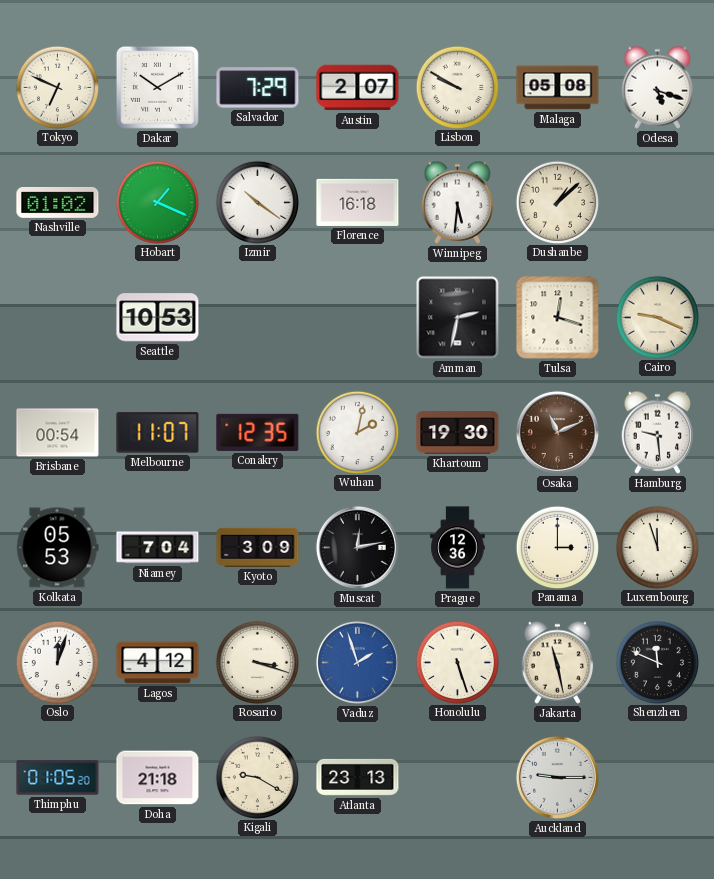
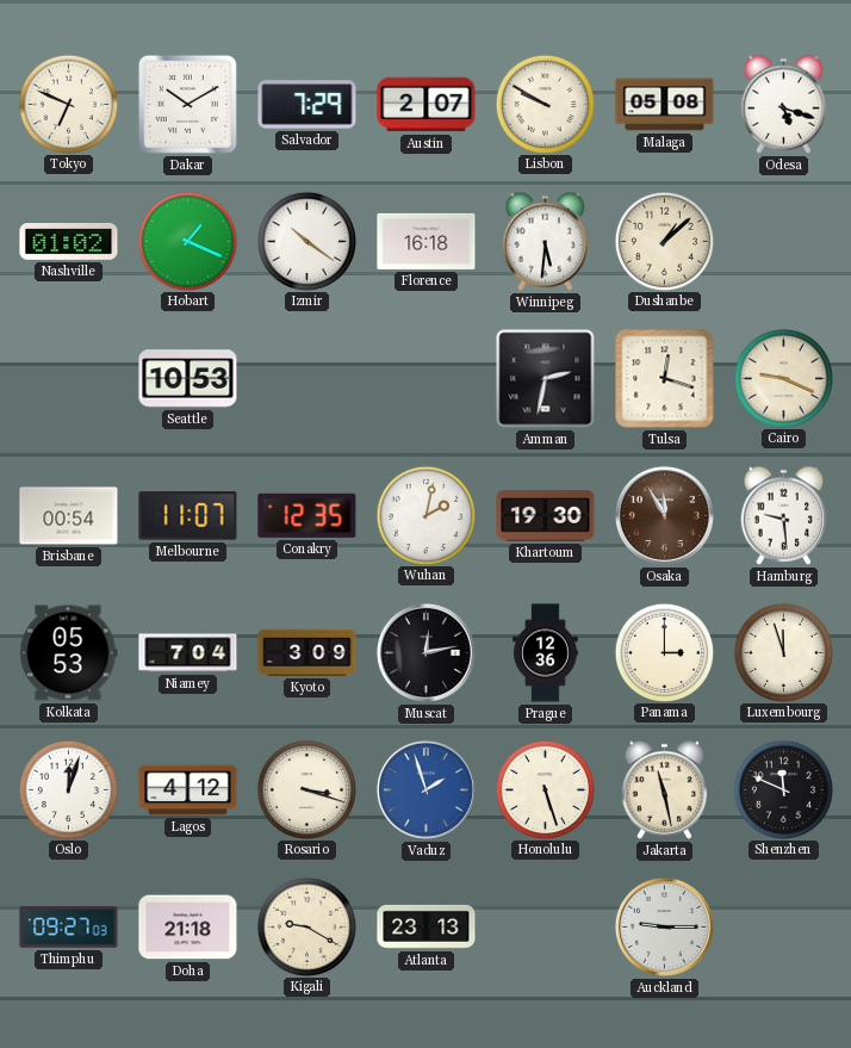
Osaka: 11:11 -> 11:55
Thimphu: 01:05 -> 09:27
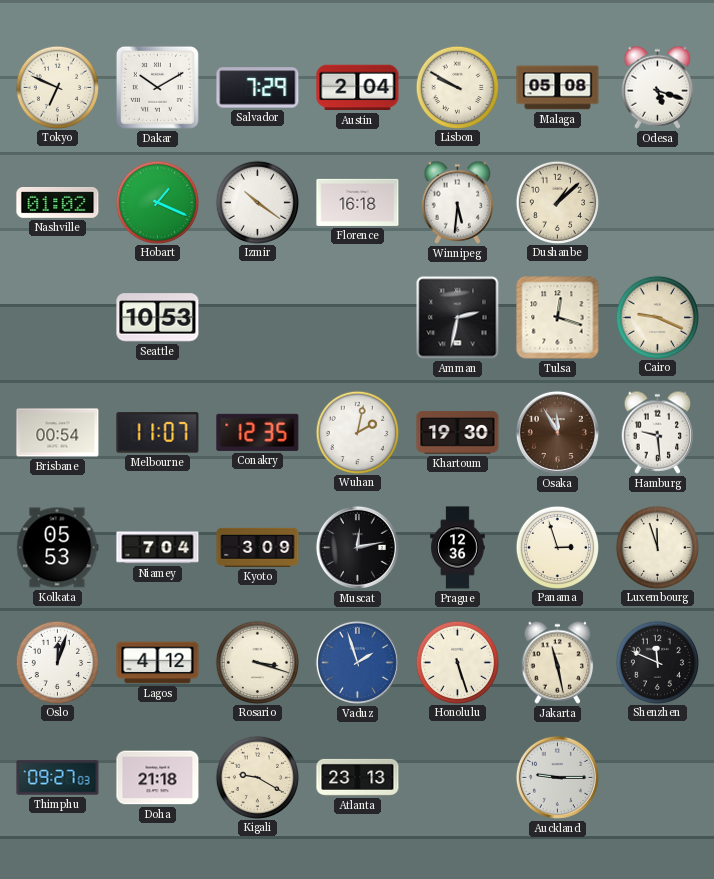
Austin: 2:07 -> 2:04
Panama: 3:00 -> 2:57
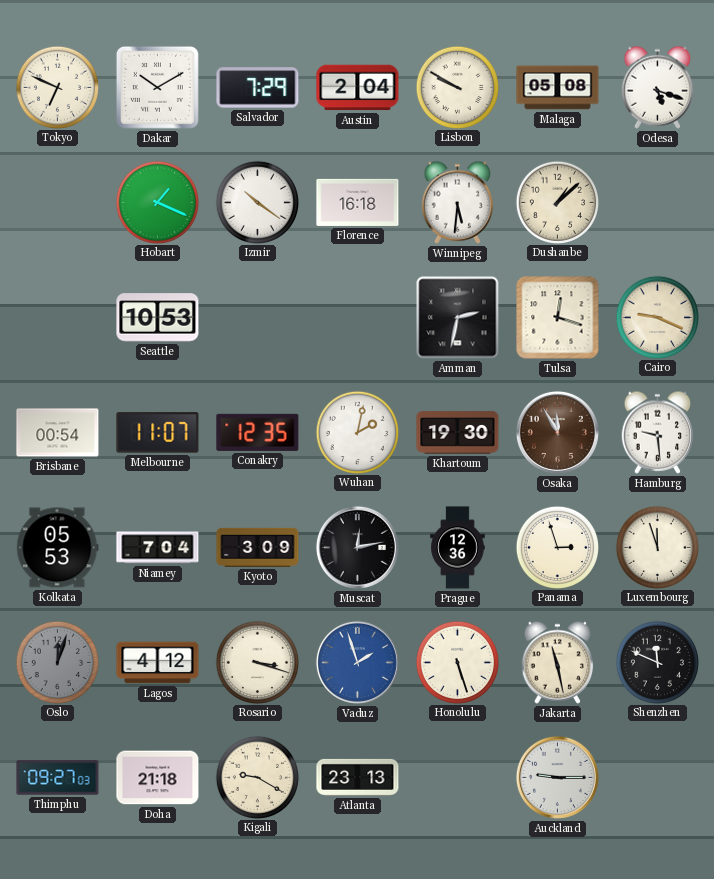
Nashville: 01:02 -> none
Oslo dial: white -> grey
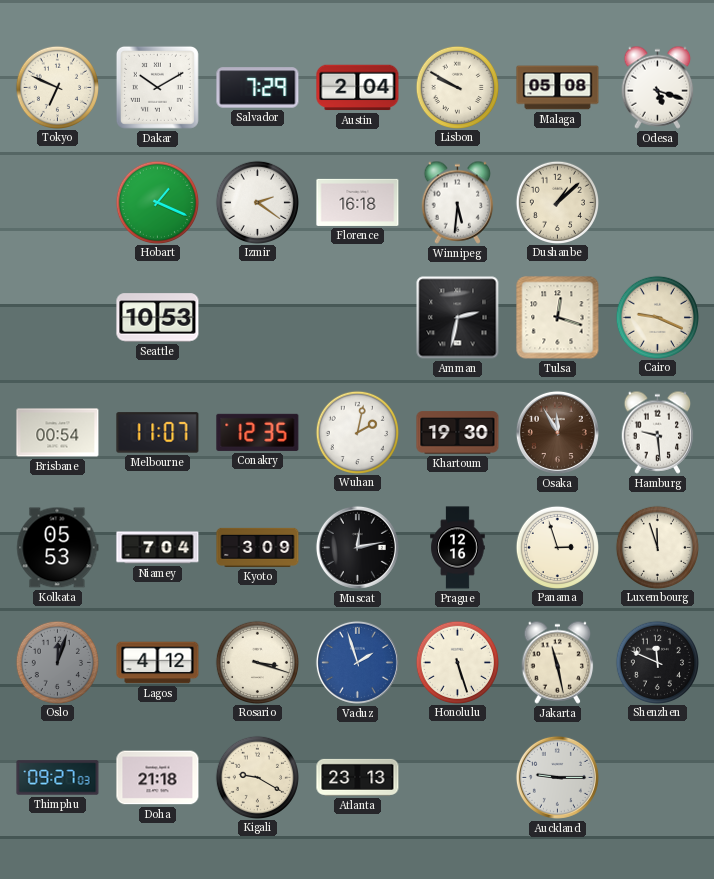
Izmir: 10:21 -> 2:21
Prague: 12:36 -> 12:16
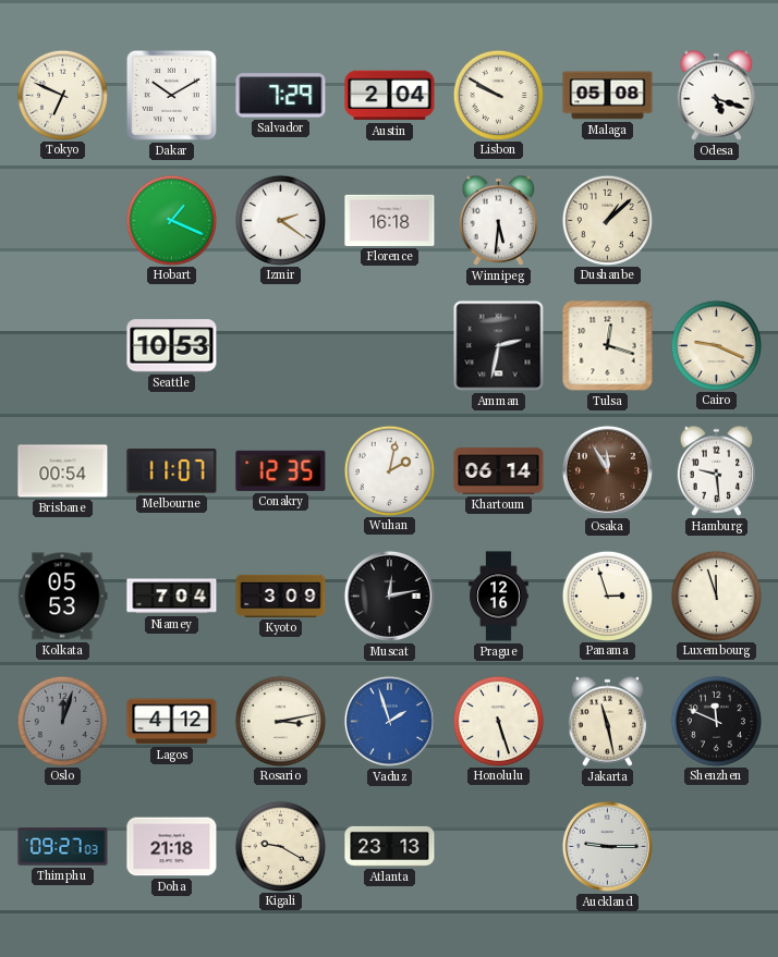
Khartoum: 19:30 -> 06:14
Rosario: 3:18 -> 3:13
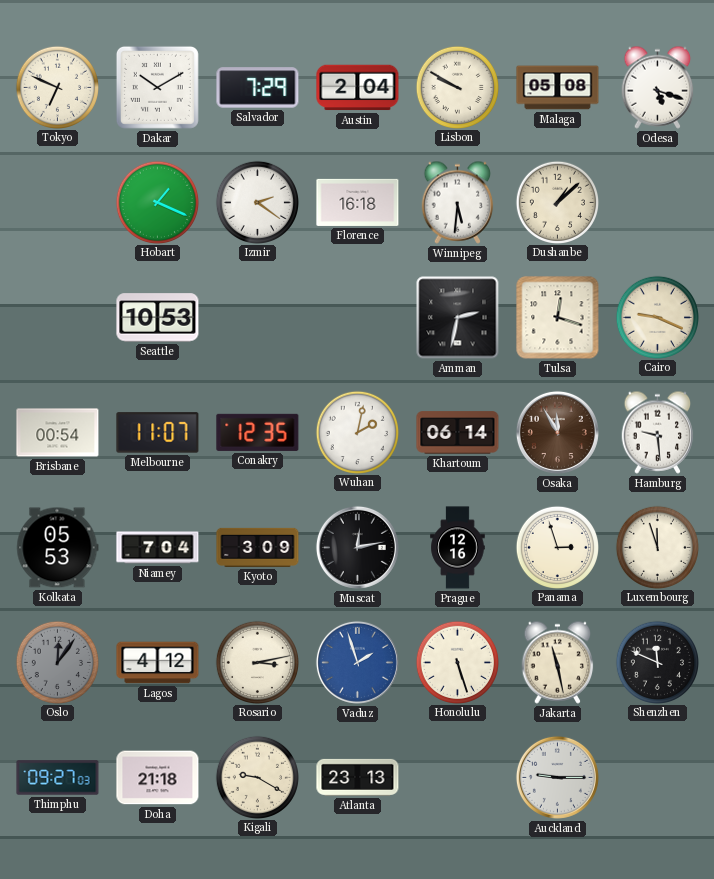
Oslo: 12:03 -> 12:06
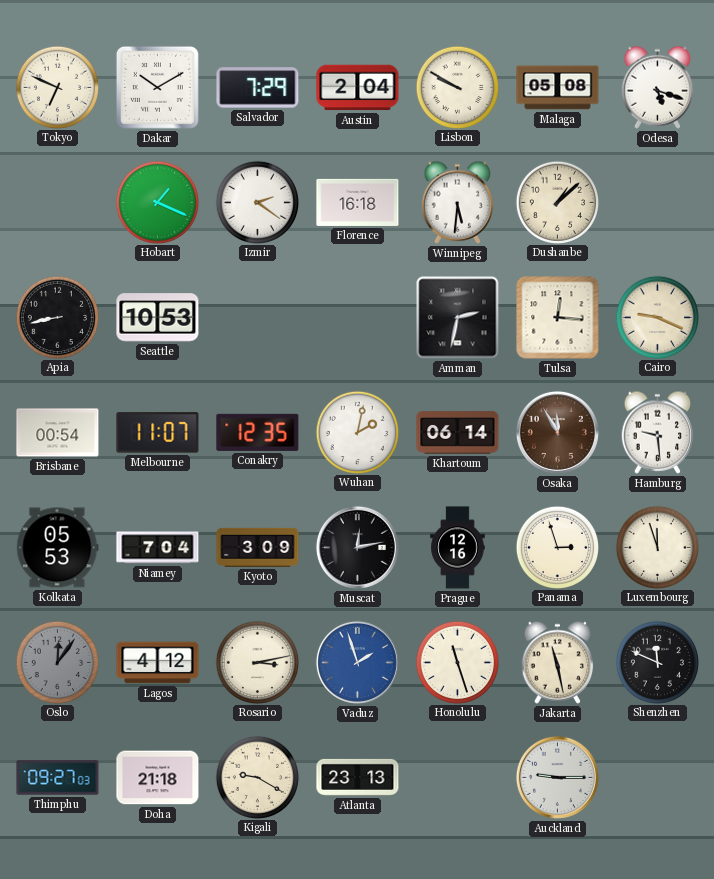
Apia: none -> 8:43
Tulsa: 12:18 -> 12:16
Honolulu: 5:27 -> 11:27
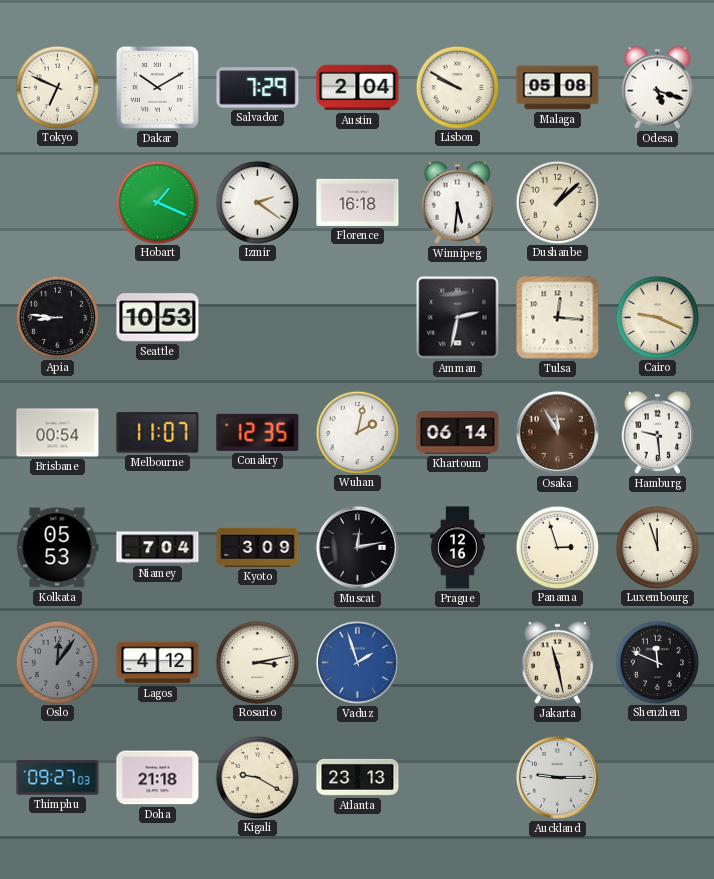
Apia: 8:43 -> 8:46
Honolulu: 11:27 -> none
